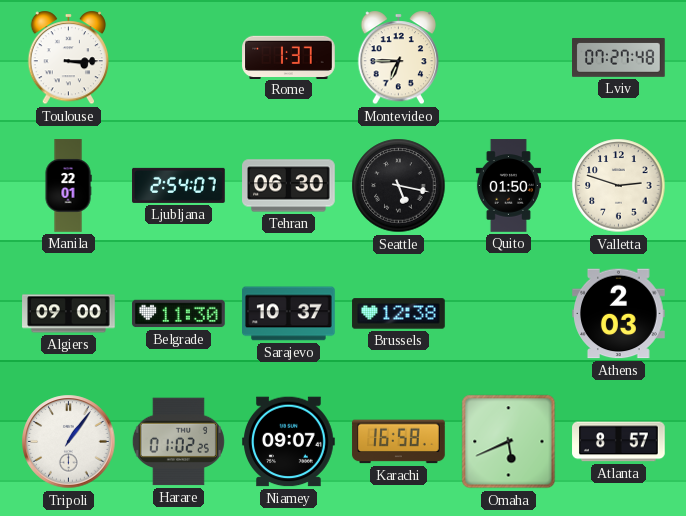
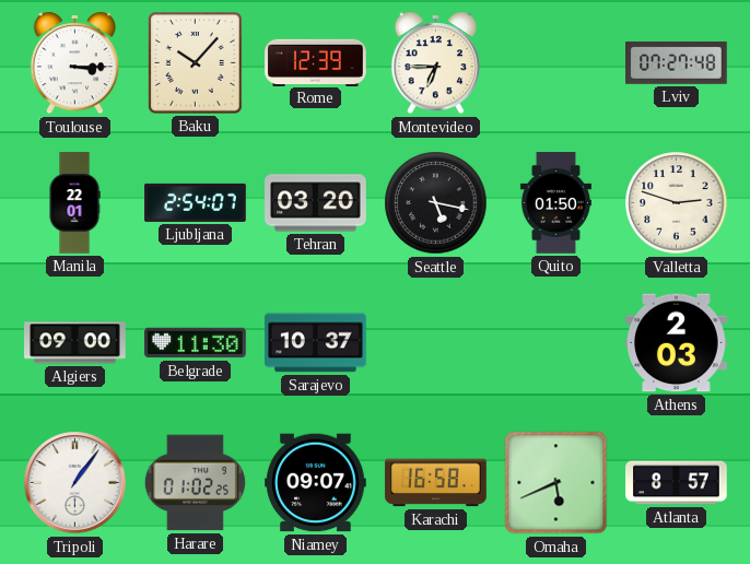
Baku: none -> 10:07
Rome: 1:37 -> 12:39
Tehran: 06:30 -> 03:20
Brussels: 12:38 -> none
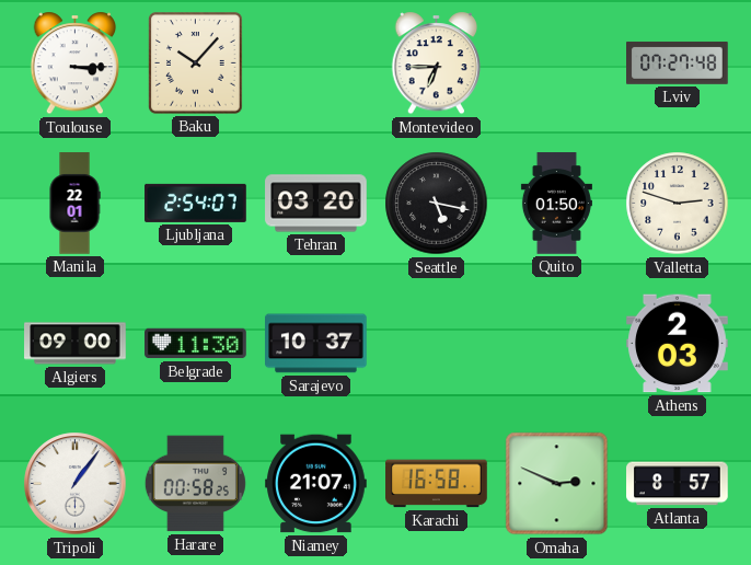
Rome: 12:39 -> none
Harare: 01:02 -> 00:58
Niamey: 09:07 -> 21:07
Omaha: 5:41 -> 2:49
